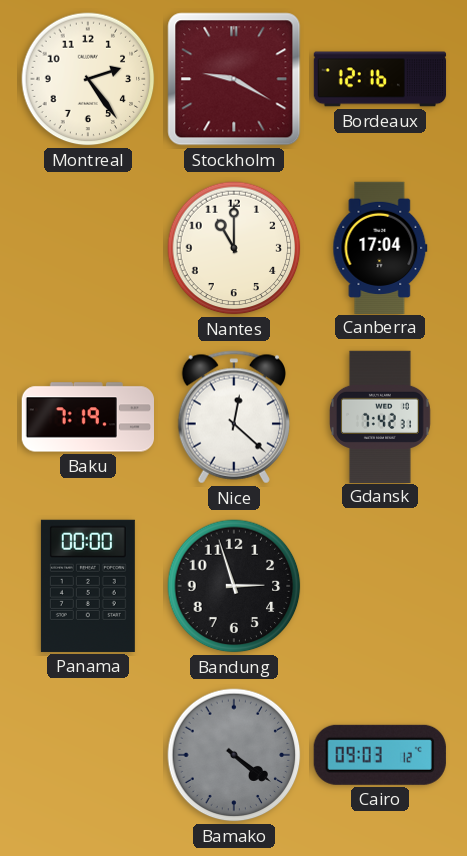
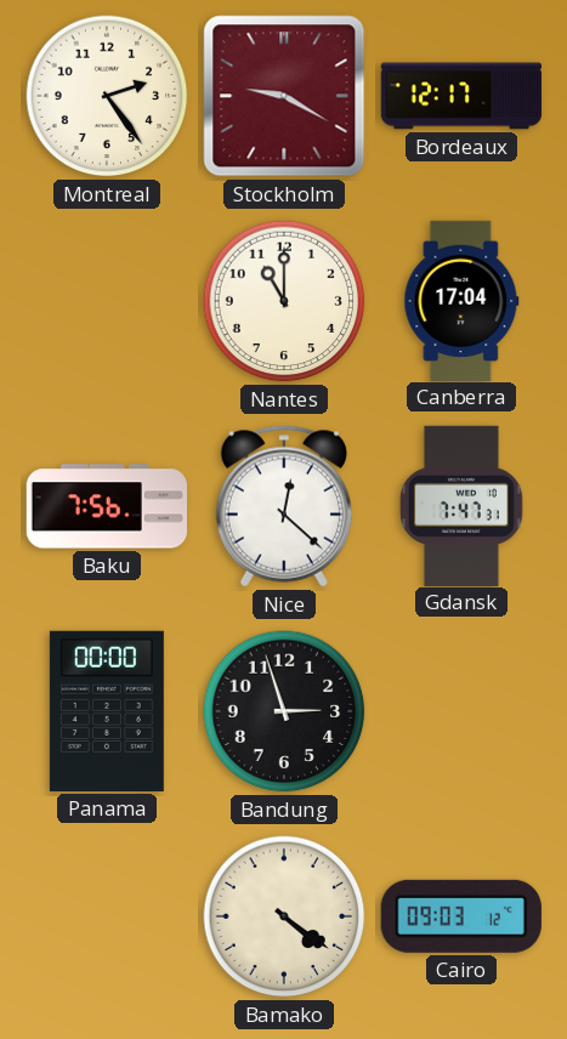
Bordeaux: 12:16 -> 12:17
Baku: 7:19 -> 7:56
Gdansk: 7:42 -> 7:47
Bamako dial: grey -> cream
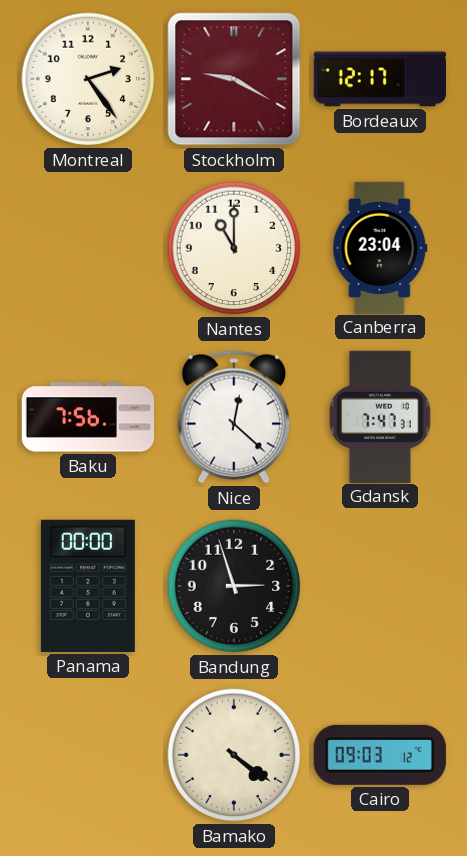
Canberra: 17:04 -> 23:04
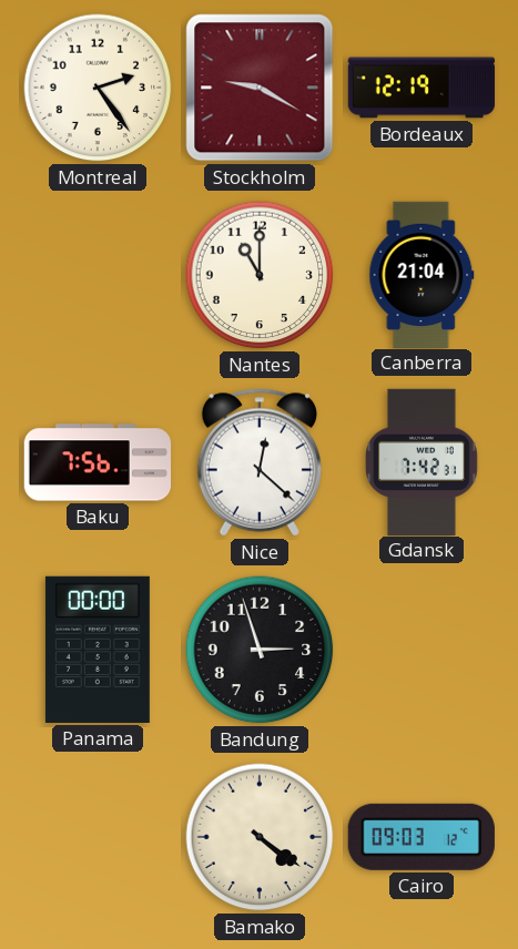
Bordeaux: 12:17 -> 12:19
Canberra: 23:04 -> 21:04
Gdansk: 7:47 -> 7:42
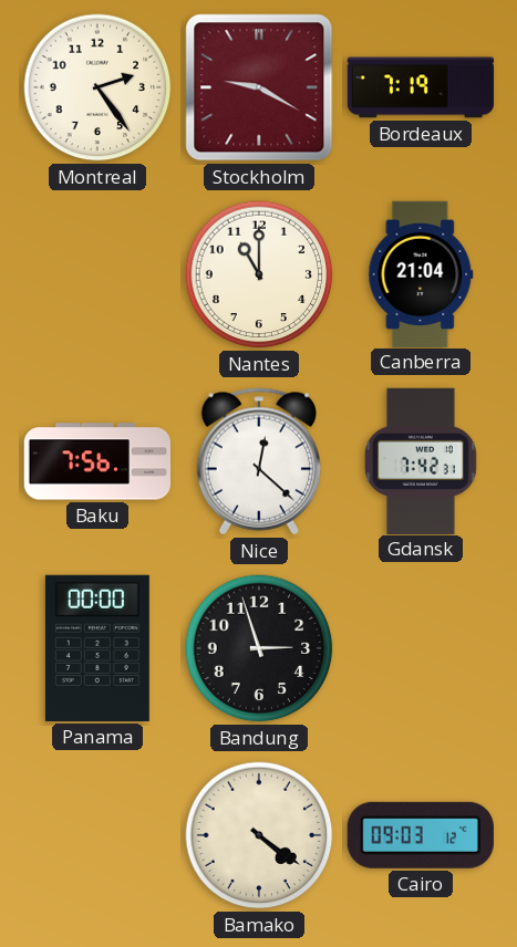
Bordeaux: 12:19 -> 7:19
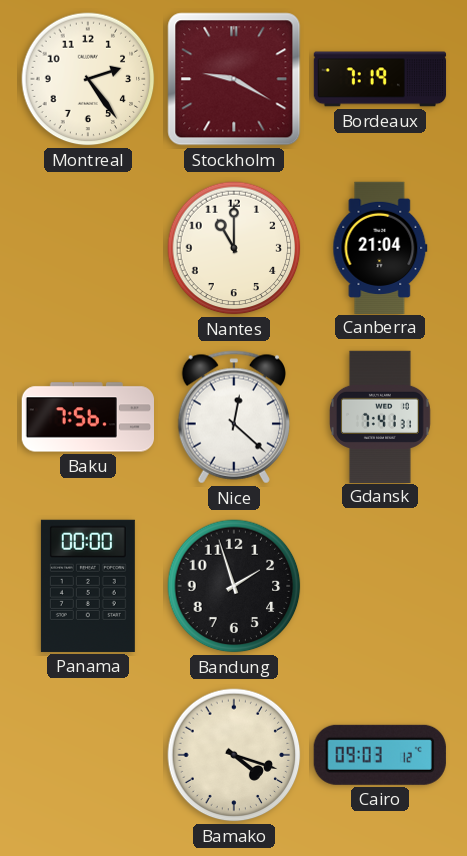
Gdansk: 7:42 -> 7:41
Bandung: 2:57 -> 1:57
Bamako: 4:21 -> 4:18
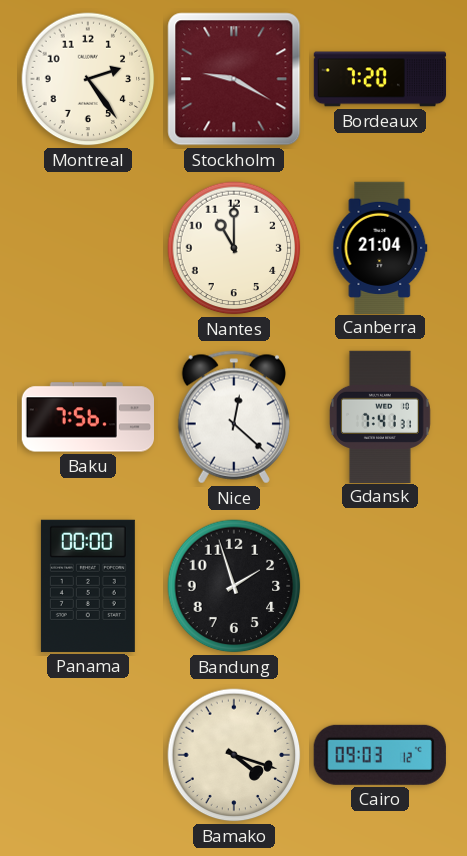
Bordeaux: 7:19 -> 7:20
